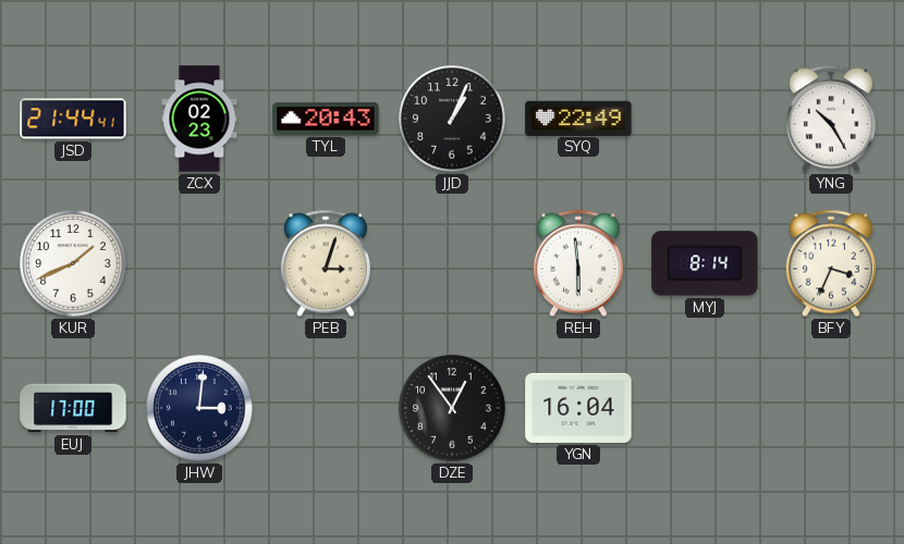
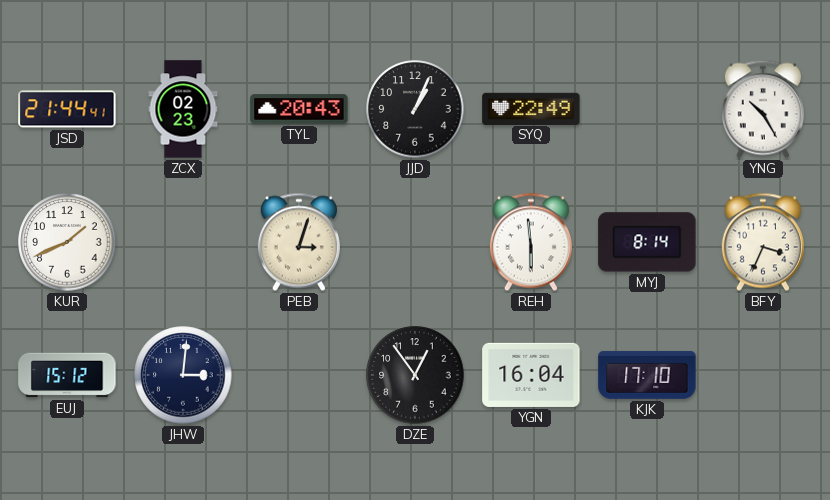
EUJ: 17:00 -> 15:12
KJK: none -> 17:10
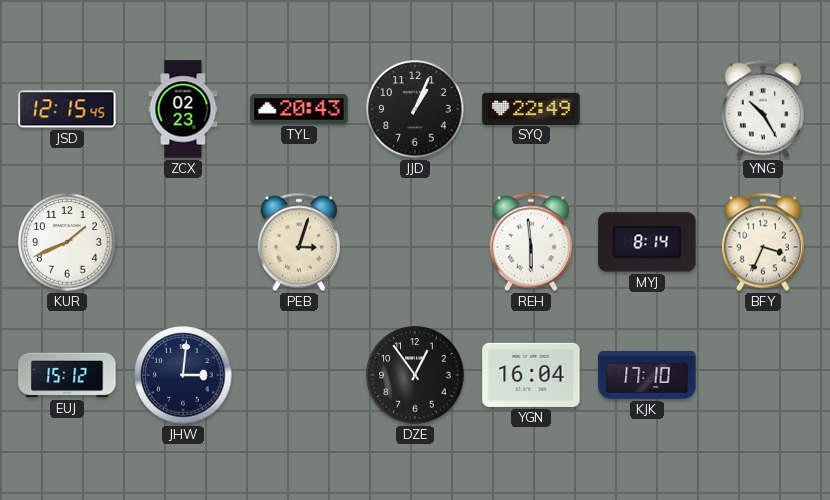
JSD: 21:44 -> 12:15
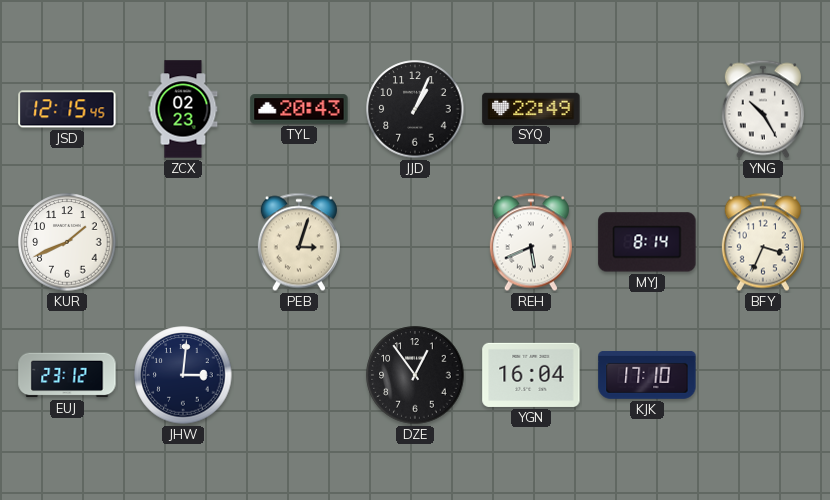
REH: 5:59 -> 5:41
EUJ: 15:12 -> 23:12
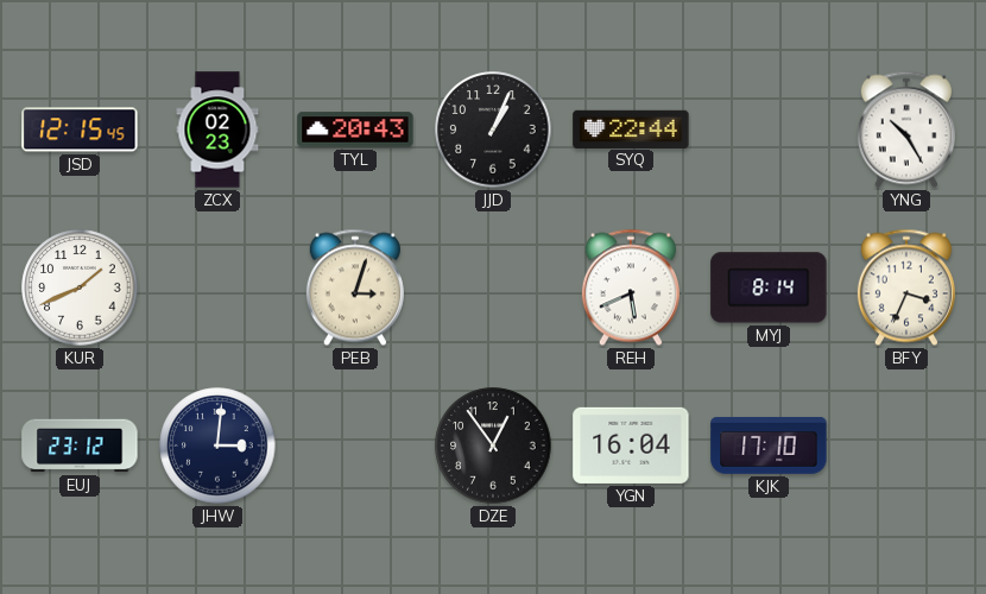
SYQ: 22:49 -> 22:44
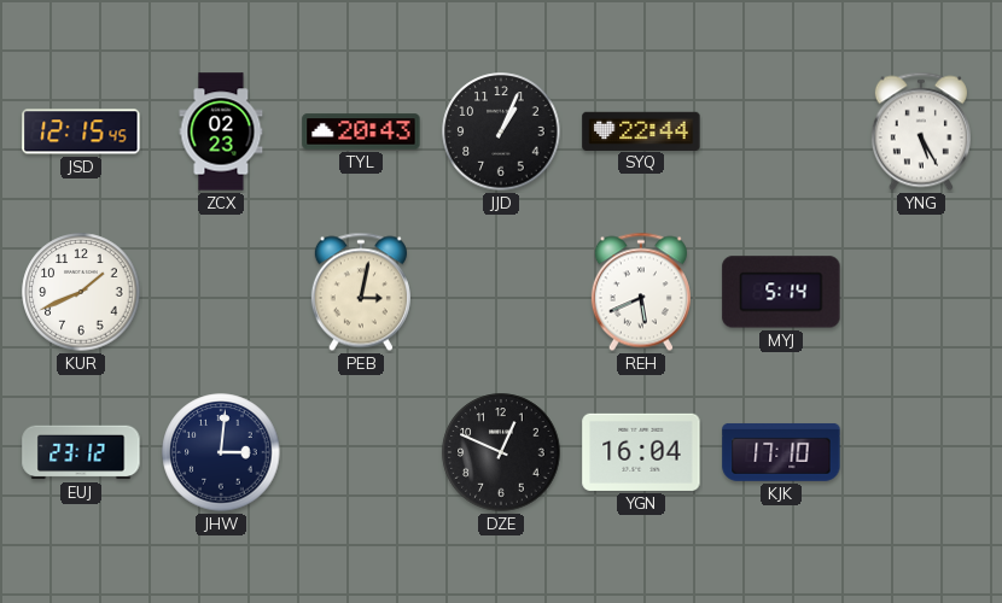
YNG: 10:25 -> 5:25
PEB: 3:03 -> 3:02
MYJ: 8:14 -> 5:14
BFY: 3:34 -> none
DZE: 12:54 -> 12:49
